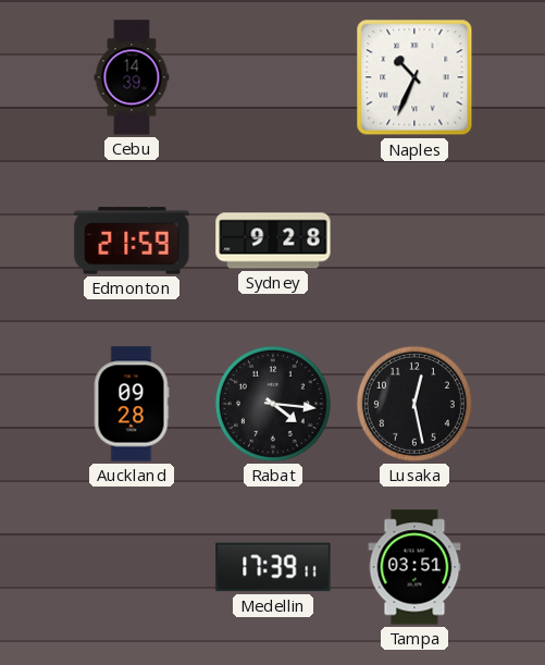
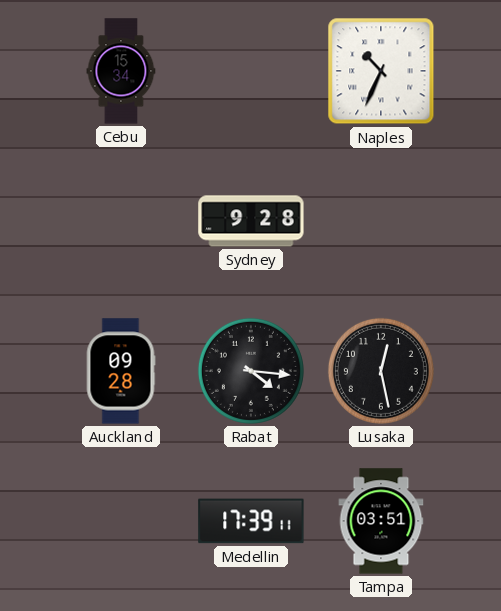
Cebu: 14:39 -> 15:34
Edmonton: 21:59 -> none
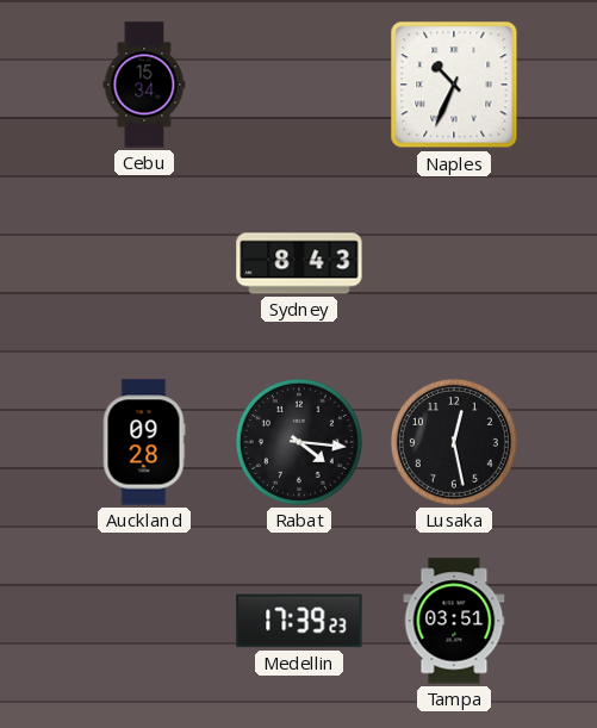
Sydney: 9:28 -> 8:43
Medellin: 17:39:11 -> 17:39:23
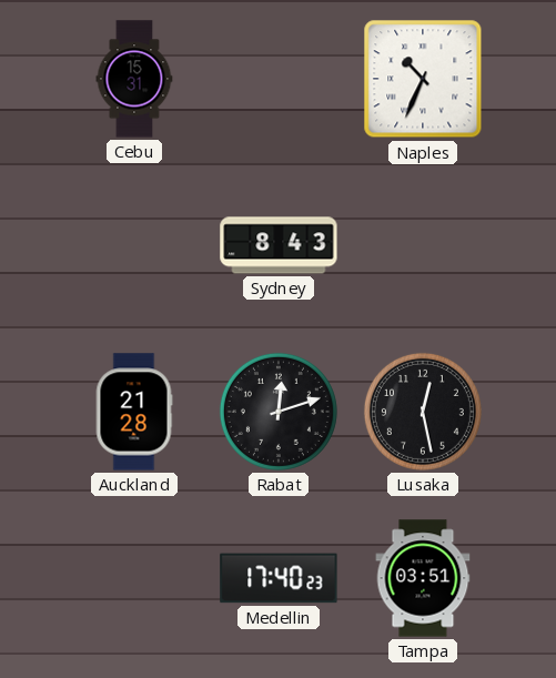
Cebu: 15:34 -> 15:31
Auckland: 09:28 -> 21:28
Rabat: 4:16 -> 12:12
Medellin: 17:39 -> 17:40
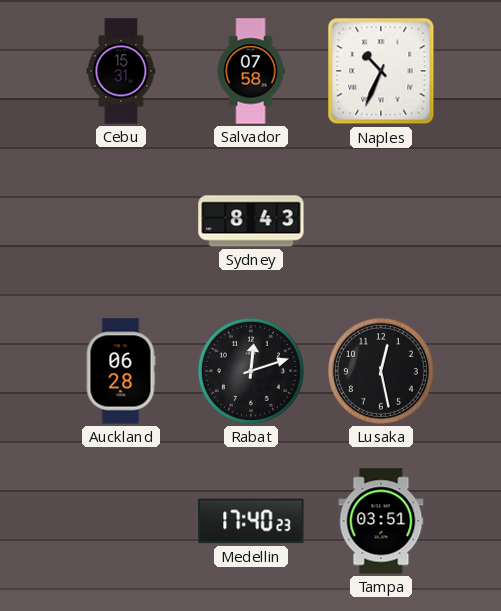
Salvador: none -> 07:58
Auckland: 21:28 -> 06:28
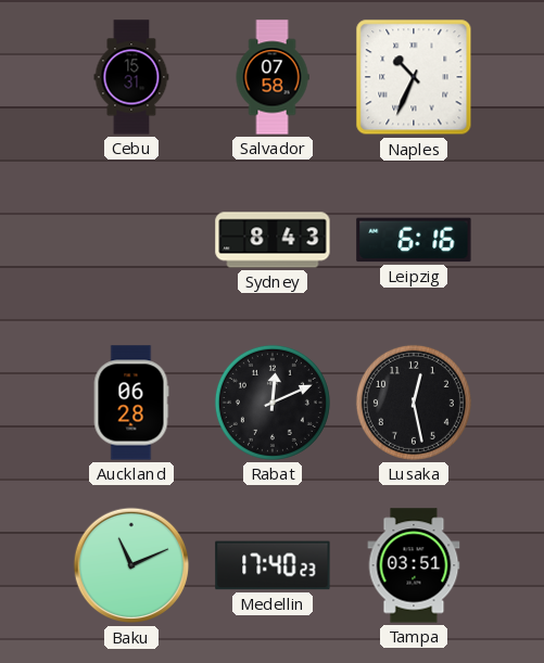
Leipzig: none -> 6:16
Rabat: 12:12 -> 12:11
Baku: none -> 11:11
